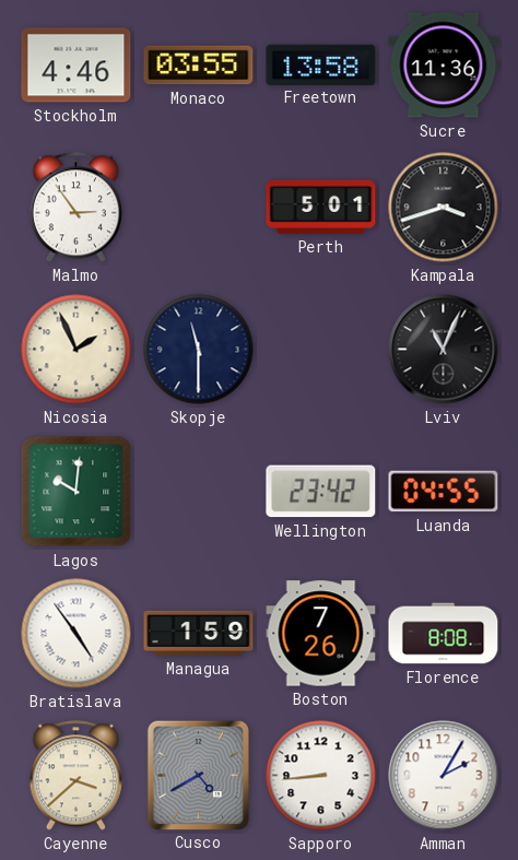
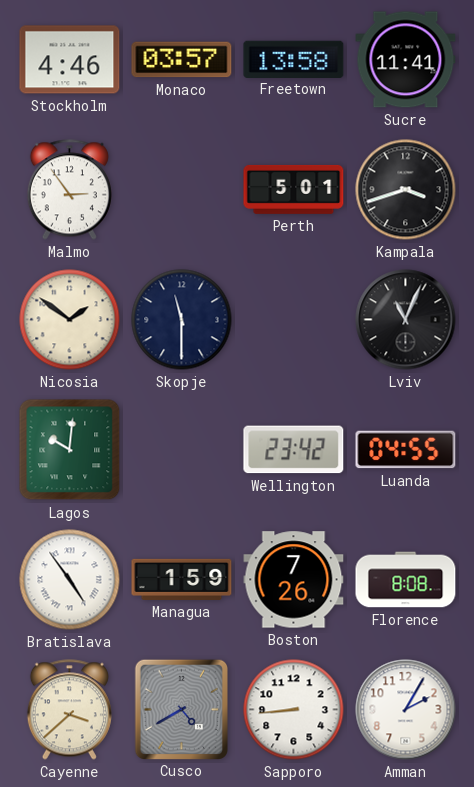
Monaco: 03:55 -> 03:57
Sucre: 11:36 -> 11:41
Nicosia: 1:56 -> 1:51
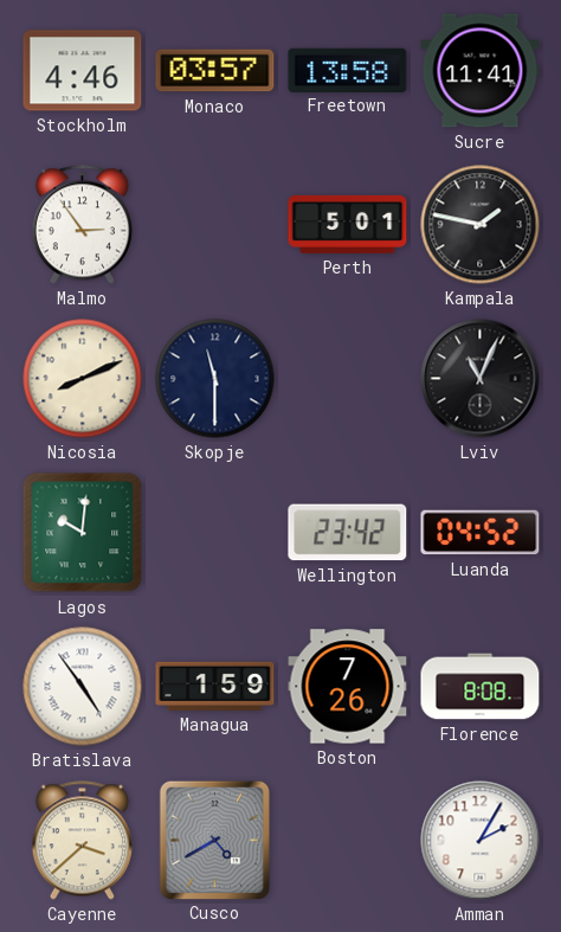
Kampala: 3:42 -> 1:47
Nicosia: 1:51 -> 8:11
Luanda: 04:55 -> 04:52
Sapporo: 8:44 -> none
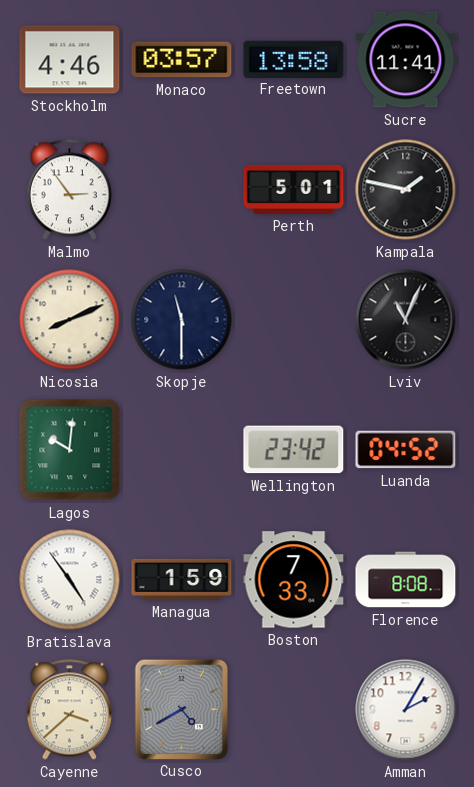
Boston: 7:26 -> 7:33
